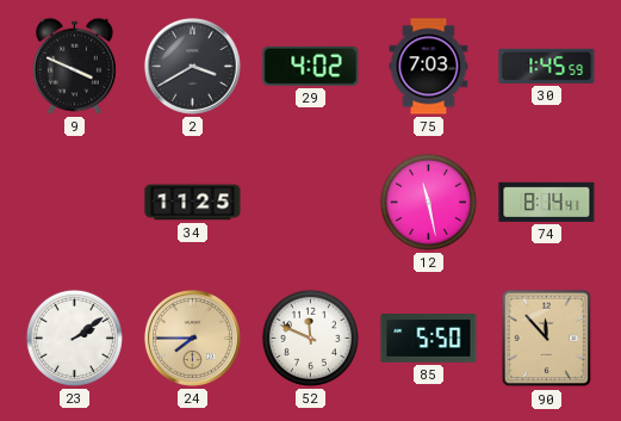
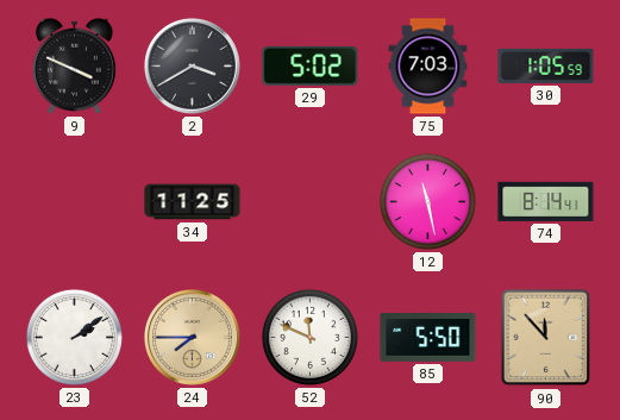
29: 4:02 -> 5:02
30: 1:45 -> 1:05
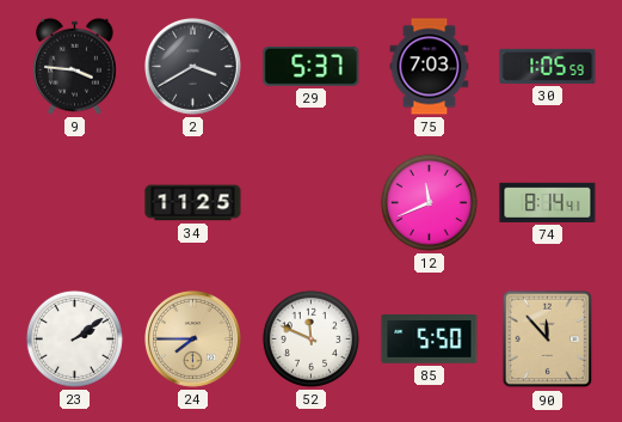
9: 3:49 -> 3:46
29: 5:02 -> 5:37
12: 11:28 -> 11:41
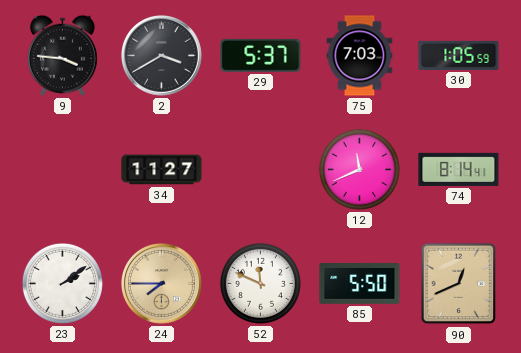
34: 11:25 -> 11:27
90: 11:53 -> 12:41
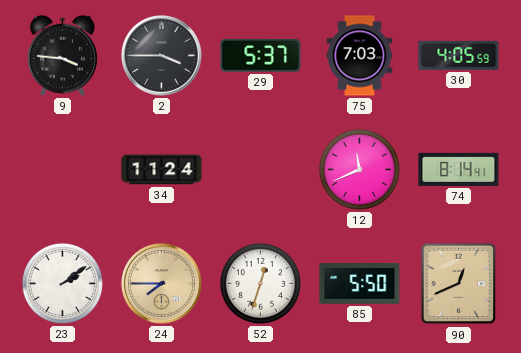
2: 3:40 -> 3:45
30: 1:05 -> 4:05
34: 11:27 -> 11:24
52: 11:49 -> 12:33
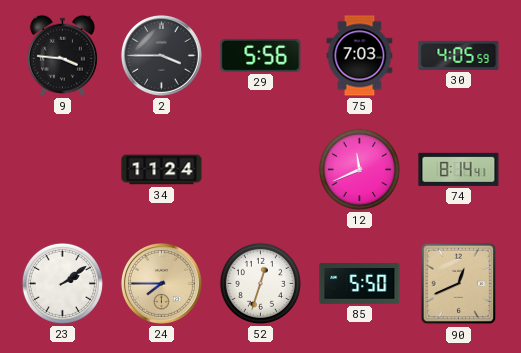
29: 5:37 -> 5:56
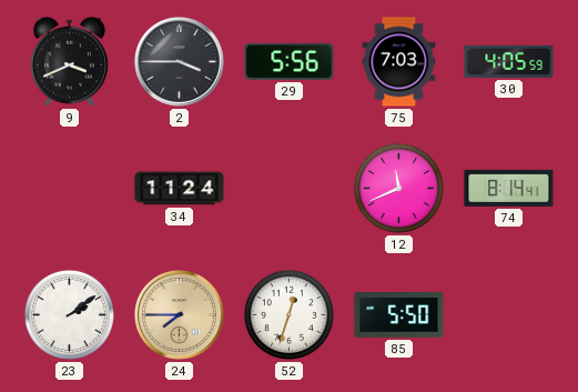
9: 3:46 -> 3:41
90: 12:41 -> none
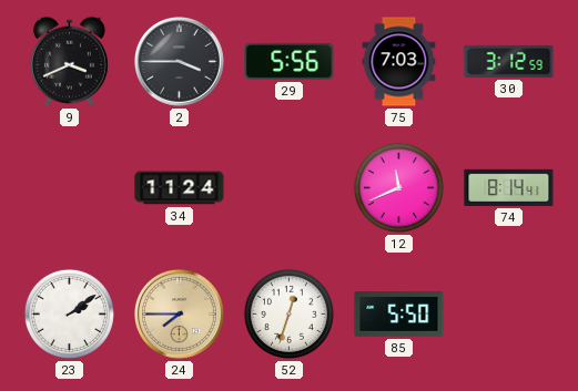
30: 4:05 -> 3:12
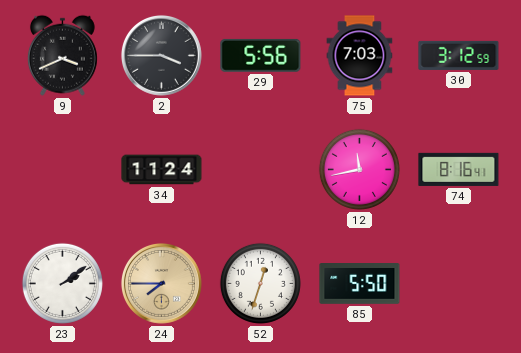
12: 11:41 -> 11:43
74: 8:14 -> 8:16
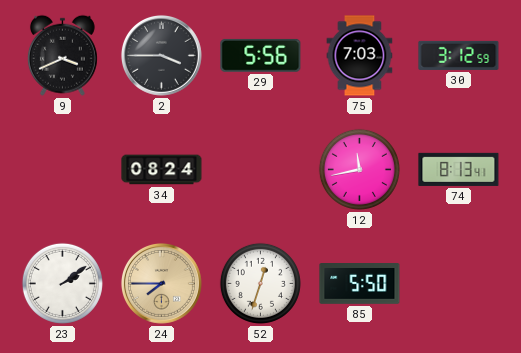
34: 11:24 -> 08:24
74: 8:16 -> 8:13
